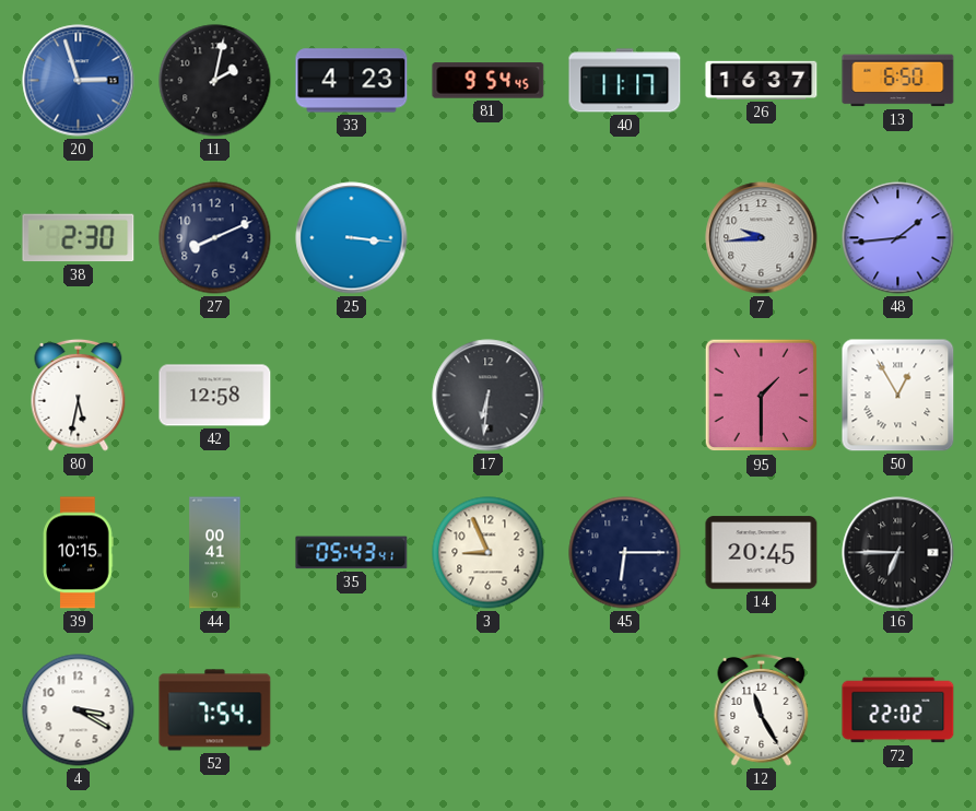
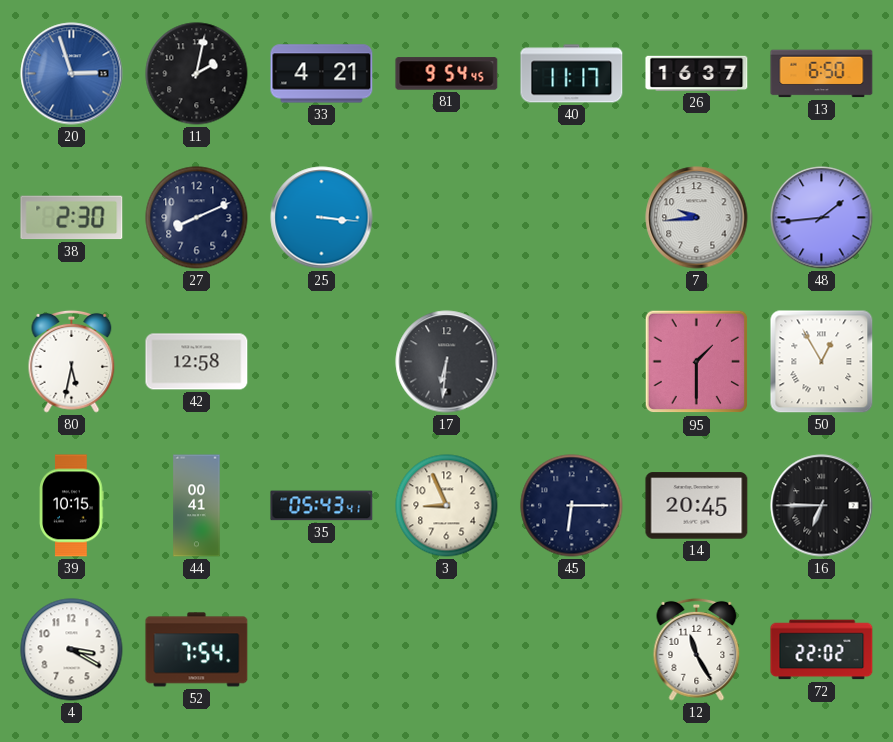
33: 4:23 -> 4:21
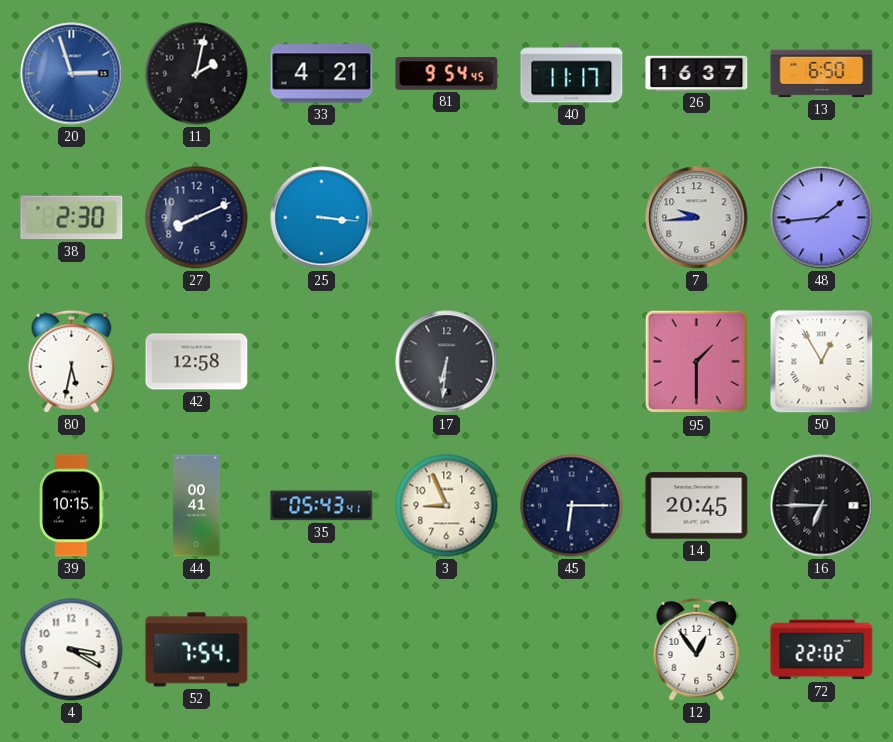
12: 11:25 -> 12:54
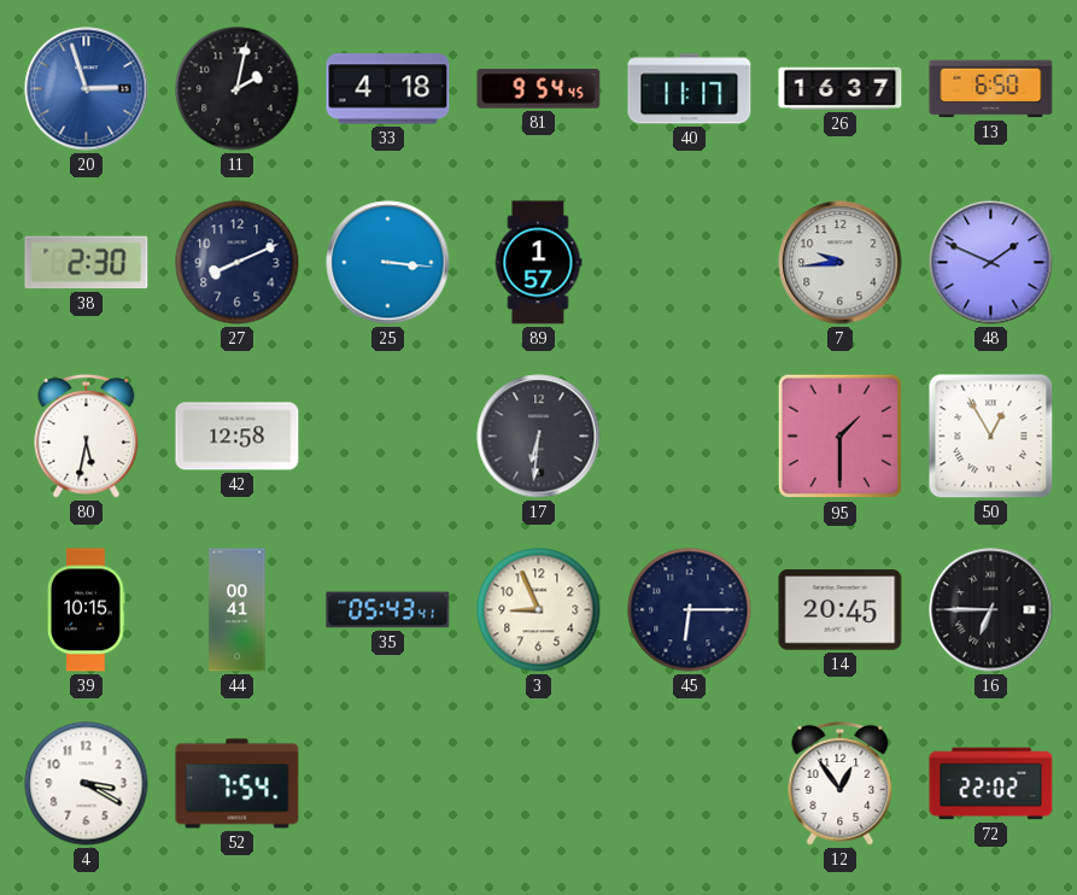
33: 4:21 -> 4:18
89: none -> 1:57
48: 1:44 -> 1:49
